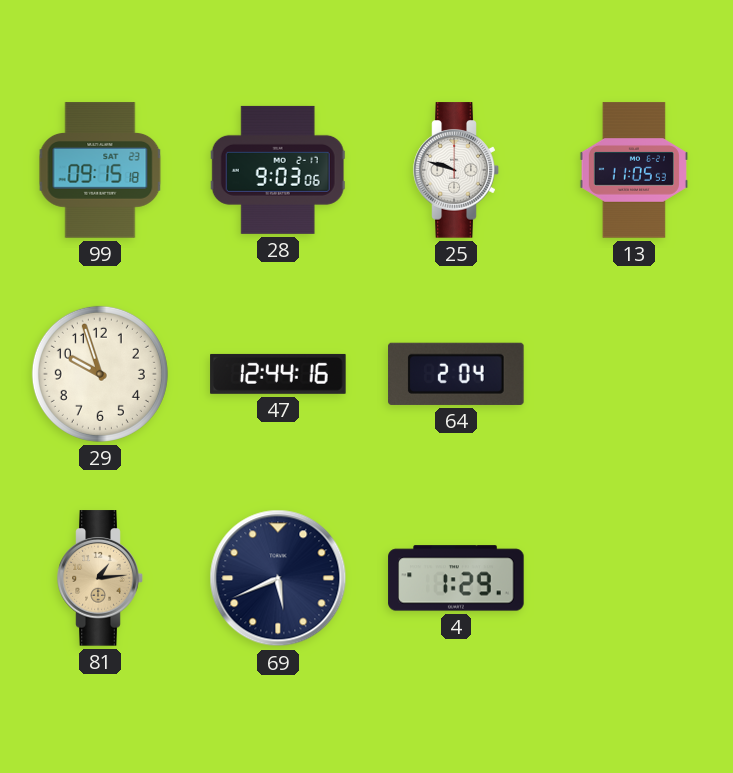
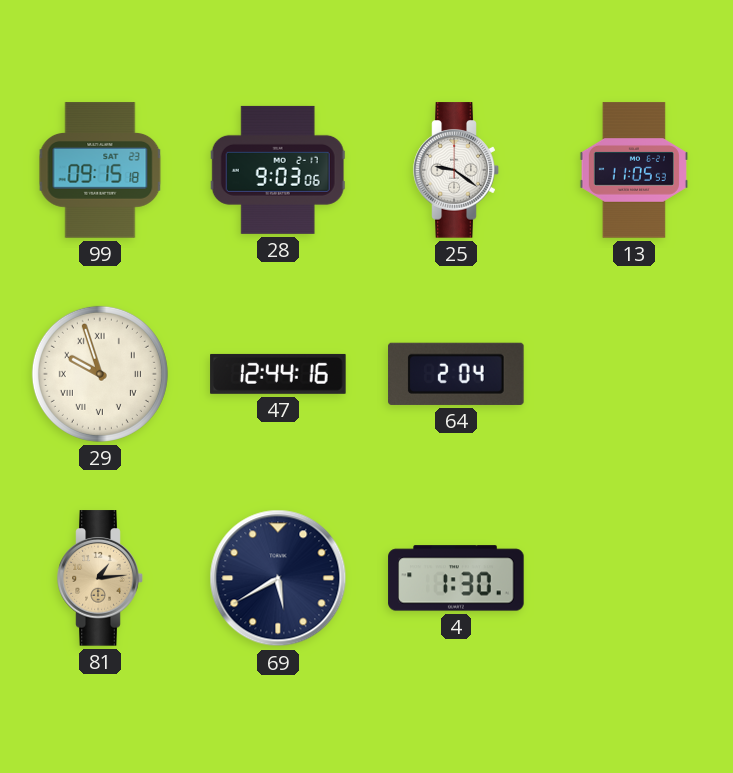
25: 9:48 -> 9:21
29 numerals: Arabic -> Roman
69: 5:41 -> 5:40
4: 1:29 -> 1:30
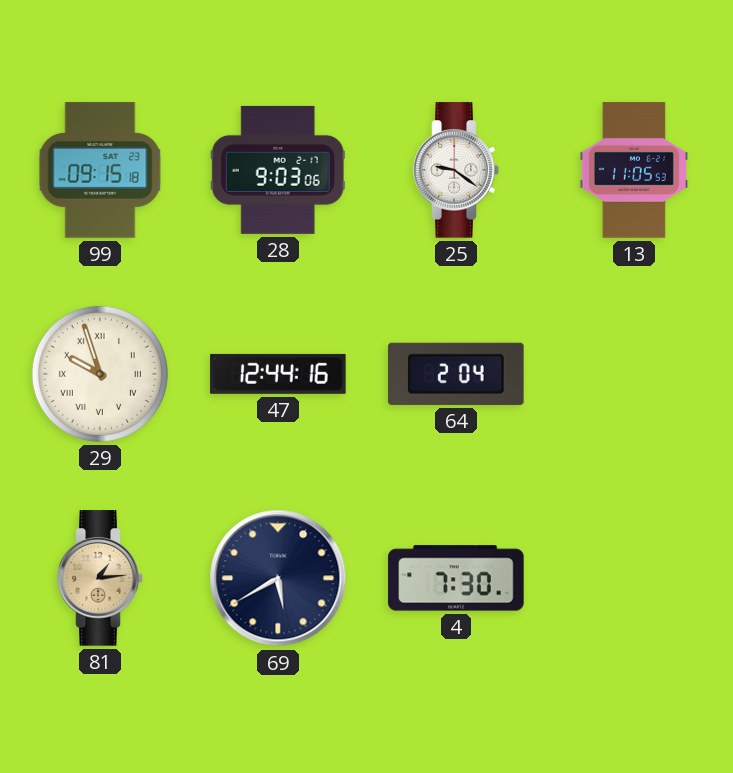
4: 1:30 -> 7:30
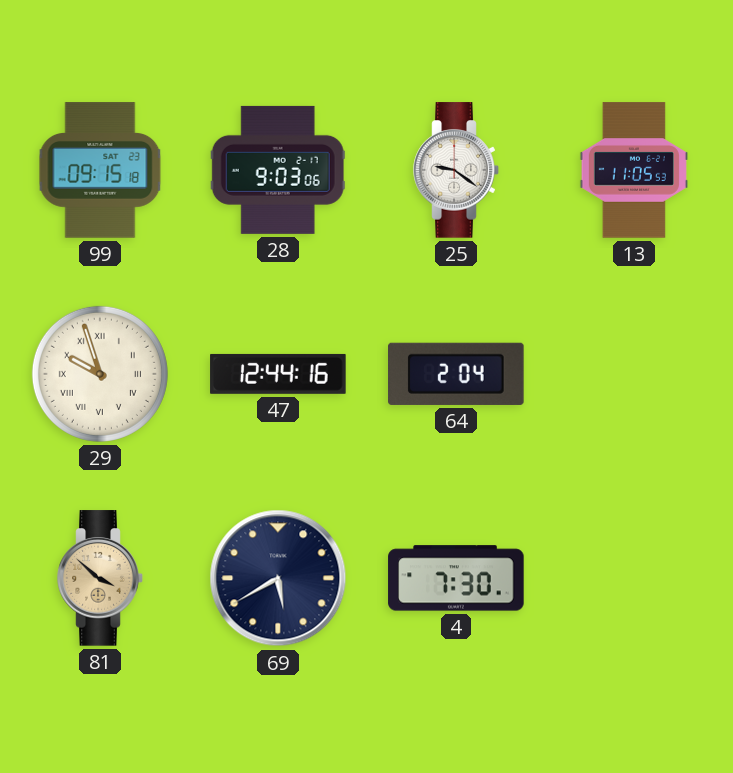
81: 1:14 -> 3:52
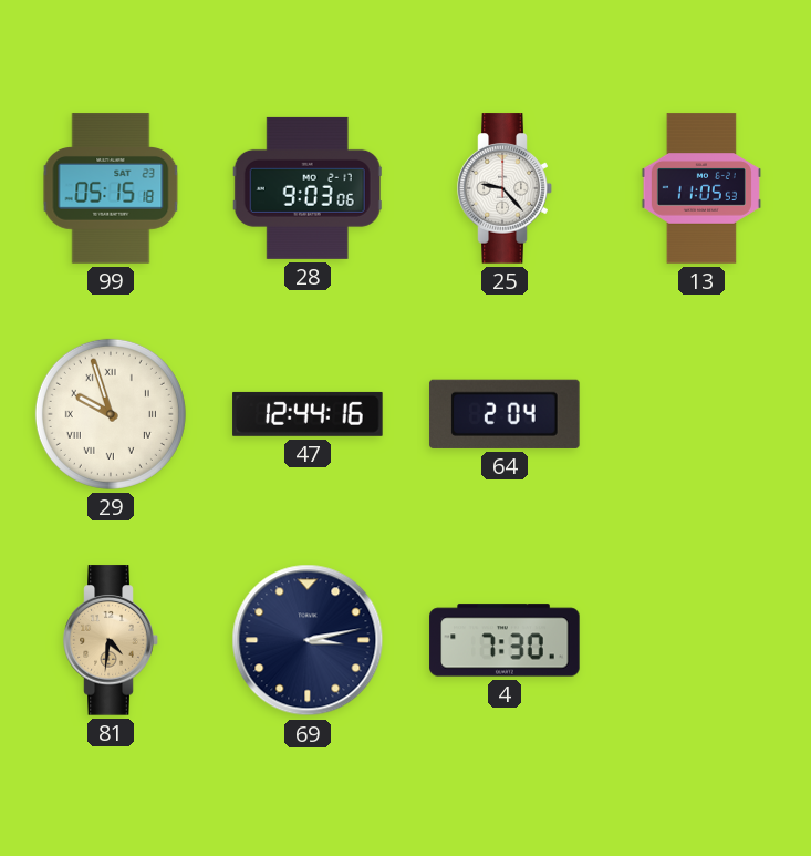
99: 09:15 -> 05:15
25: 9:21 -> 9:23
81: 3:52 -> 4:31
69: 5:40 -> 3:13
